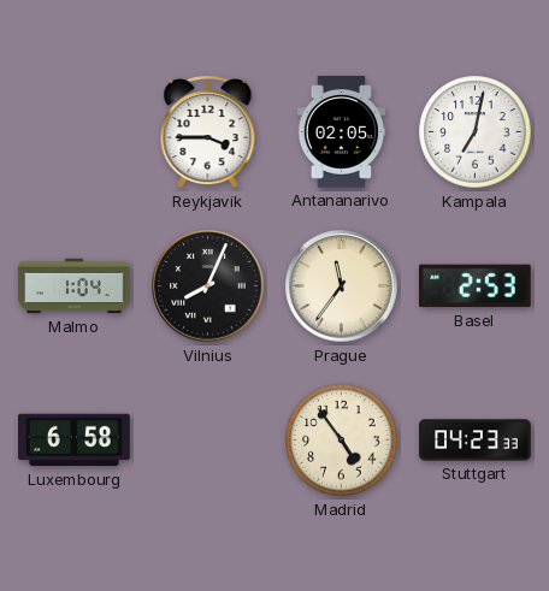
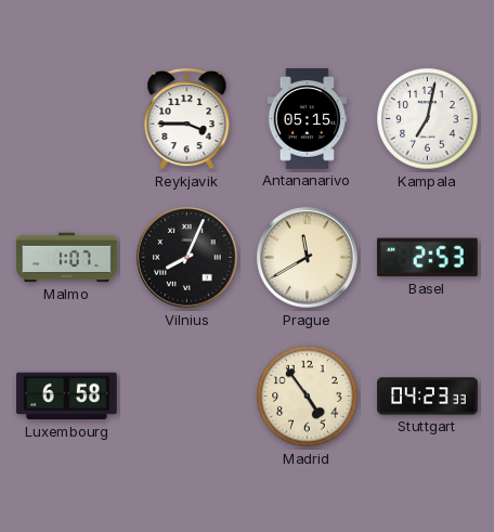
Antananarivo: 02:05 -> 05:15
Malmo: 1:04 -> 1:07
Prague: 11:36 -> 11:40
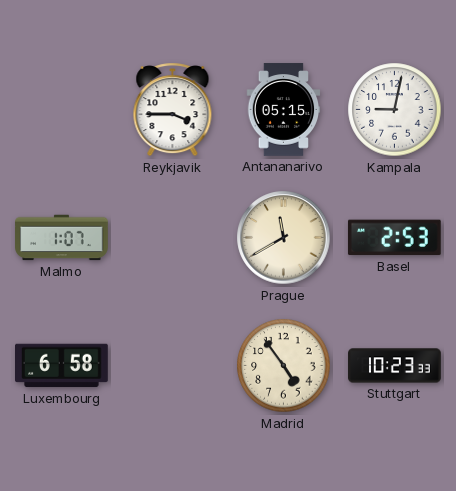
Kampala: 7:02 -> 9:02
Vilnius: 8:04 -> none
Stuttgart: 04:23 -> 10:23
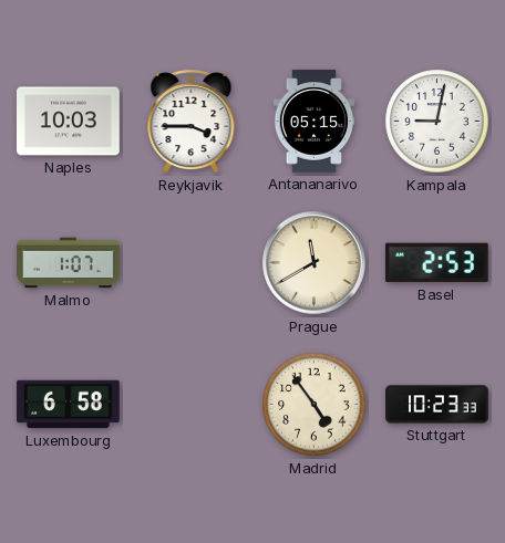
Naples: none -> 10:03
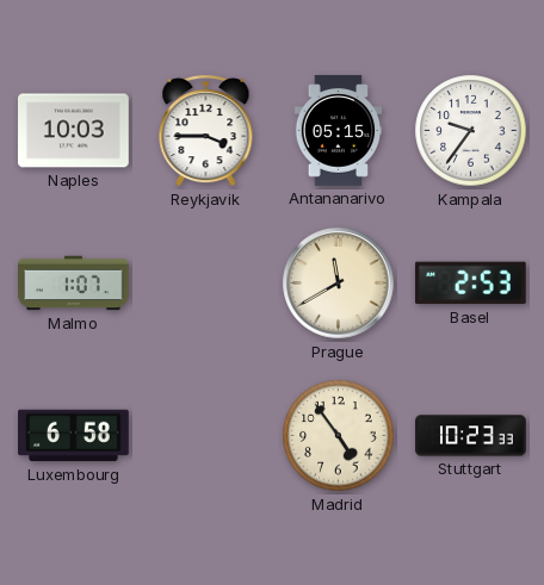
Kampala: 9:02 -> 9:36
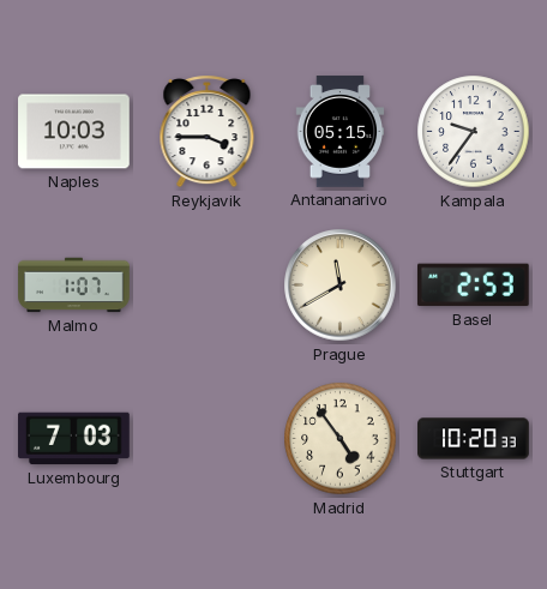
Luxembourg: 6:58 -> 7:03
Stuttgart: 10:23 -> 10:20
